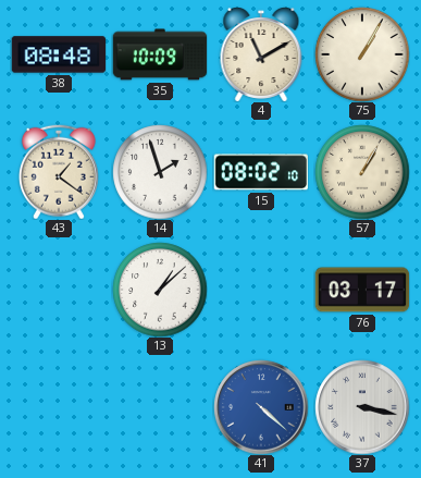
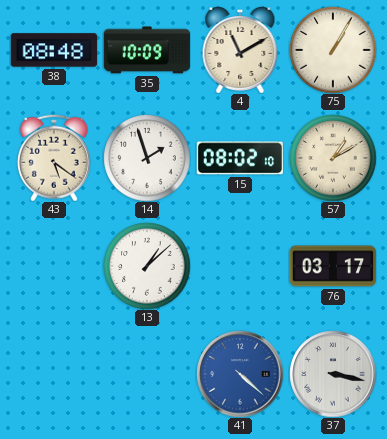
43: 1:21 -> 5:21
57: 1:05 -> 1:10
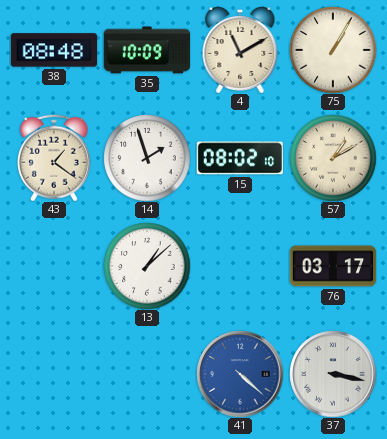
43: 5:21 -> 1:21
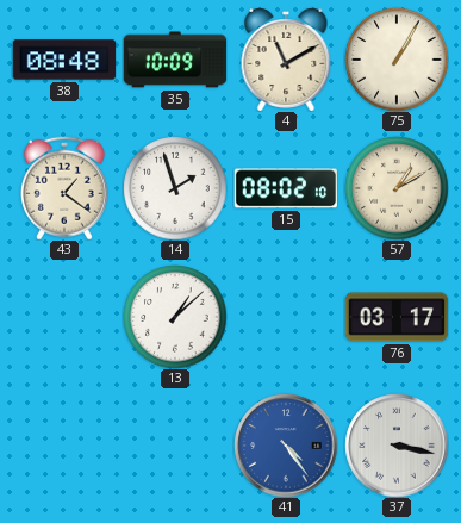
41: 4:22 -> 4:24
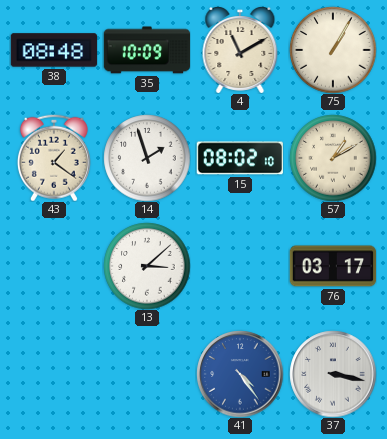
13: 1:08 -> 3:08
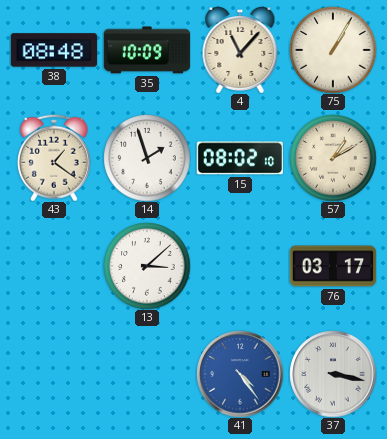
4: 11:10 -> 11:07
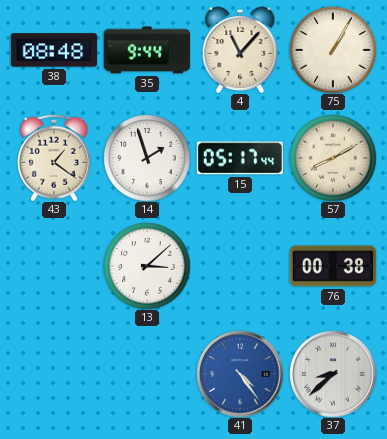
35: 10:09 -> 9:44
15: 08:02 -> 05:17
57: 1:10 -> 8:10
76: 03:17 -> 00:38
37: 3:17 -> 8:38
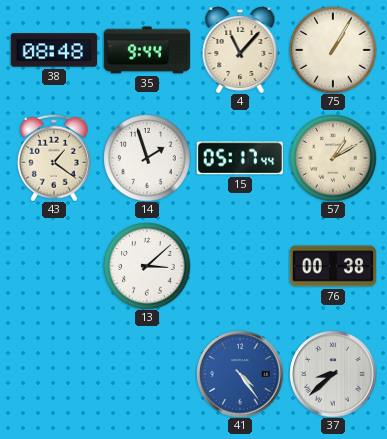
57: 8:10 -> 1:10
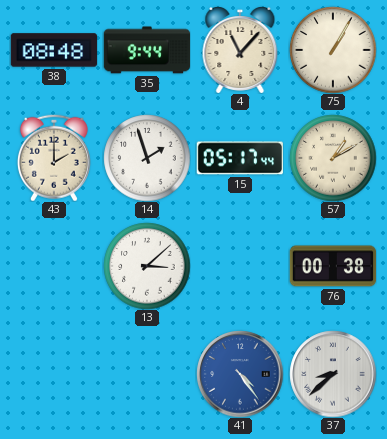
43: 1:21 -> 2:00
